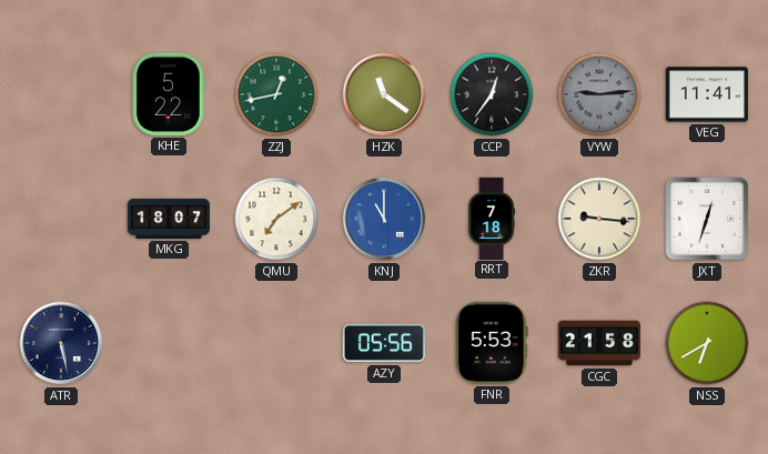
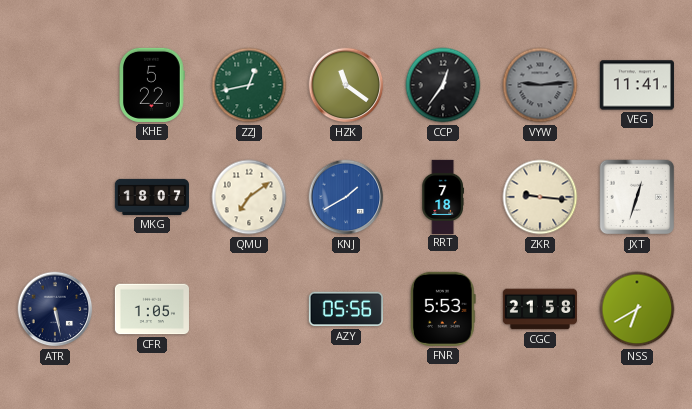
KNJ: 11:00 -> 1:40
CFR: none -> 1:05
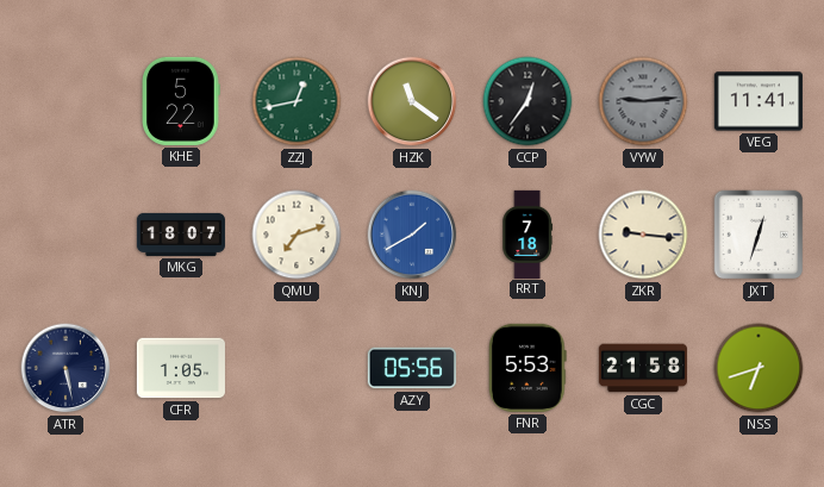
QMU: 7:09 -> 7:12
NSS: 6:40 -> 6:42
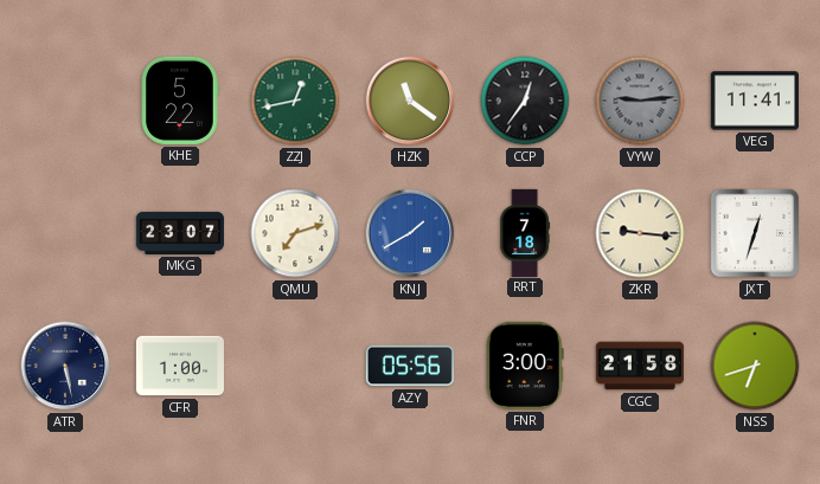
MKG: 18:07 -> 23:07
CFR: 1:05 -> 1:00
FNR: 5:53 -> 3:00
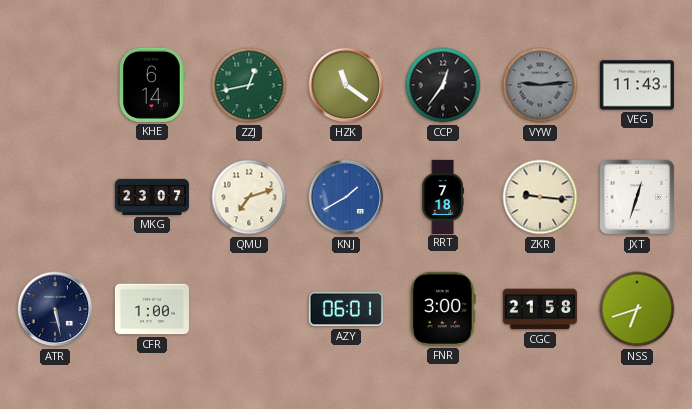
KHE: 5:22 -> 6:14
VEG: 11:41 -> 11:43
AZY: 05:56 -> 06:01
